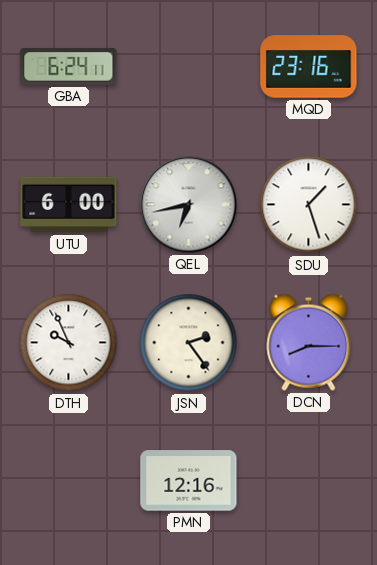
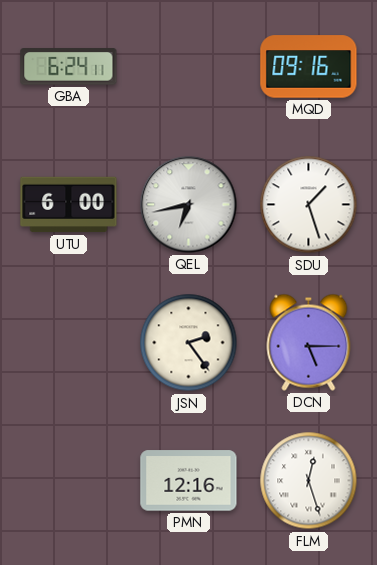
MQD: 23:16 -> 09:16
DTH: 9:56 -> none
DCN: 8:15 -> 5:15
FLM: none -> 12:27
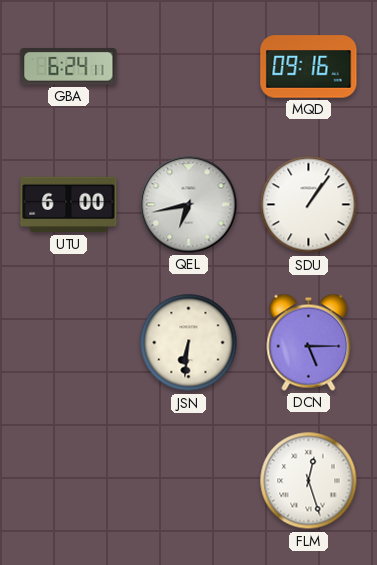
SDU: 1:27 -> 1:06
JSN: 2:24 -> 6:31
PMN: 12:16 -> none
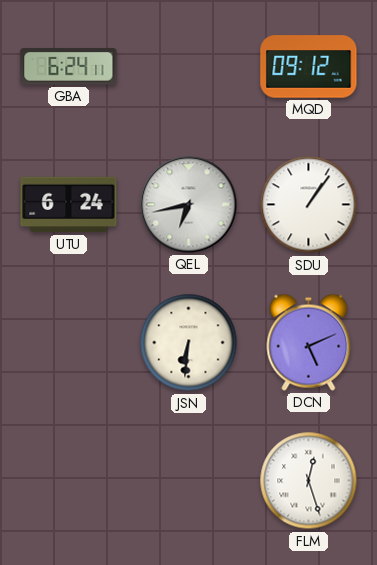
MQD: 09:16 -> 09:12
UTU: 6:00 -> 6:24
DCN: 5:15 -> 5:11
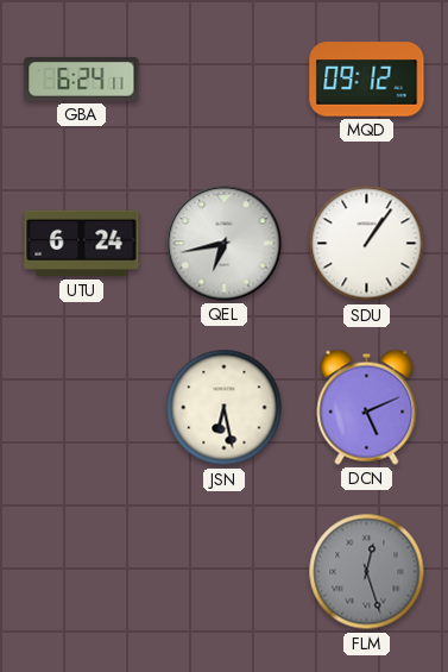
JSN: 6:31 -> 6:28
FLM dial: white -> grey
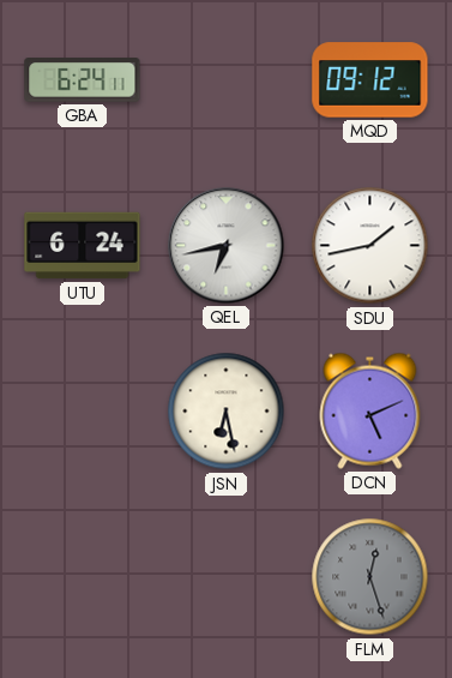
SDU: 1:06 -> 1:43
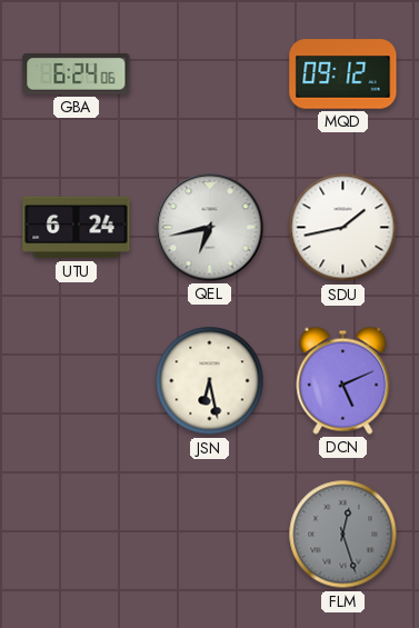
GBA: 6:24:11 -> 6:24:06
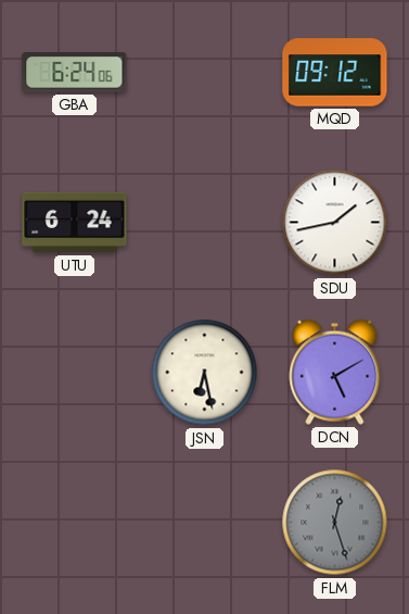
QEL: 6:43 -> none
DCN: 5:11 -> 5:10
